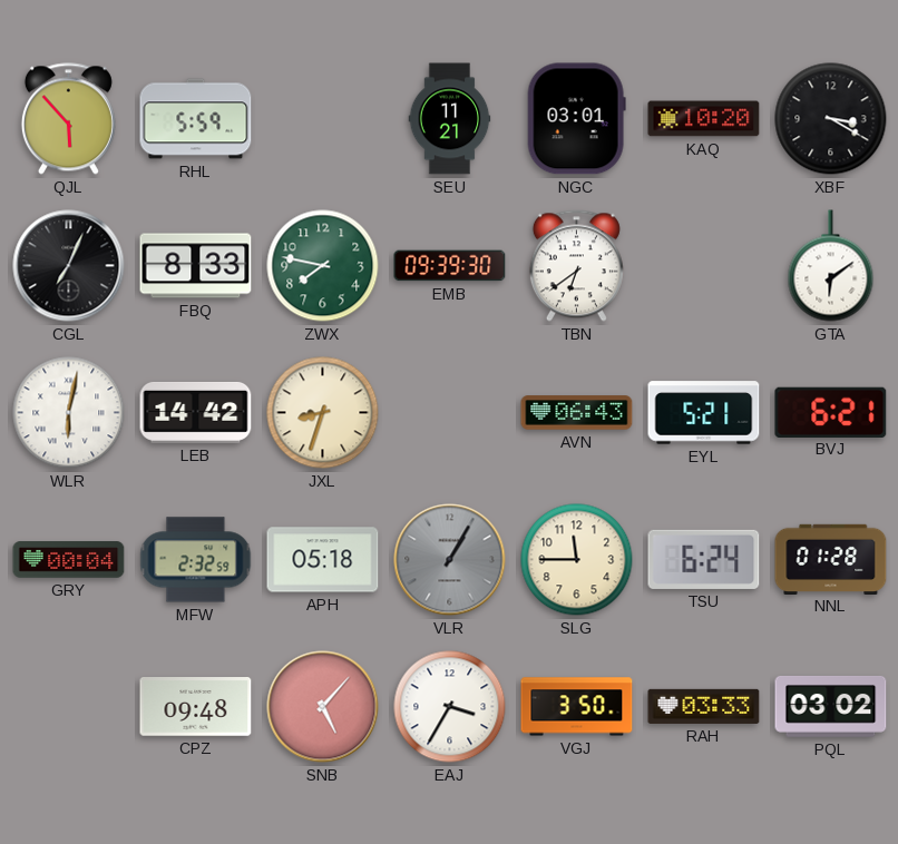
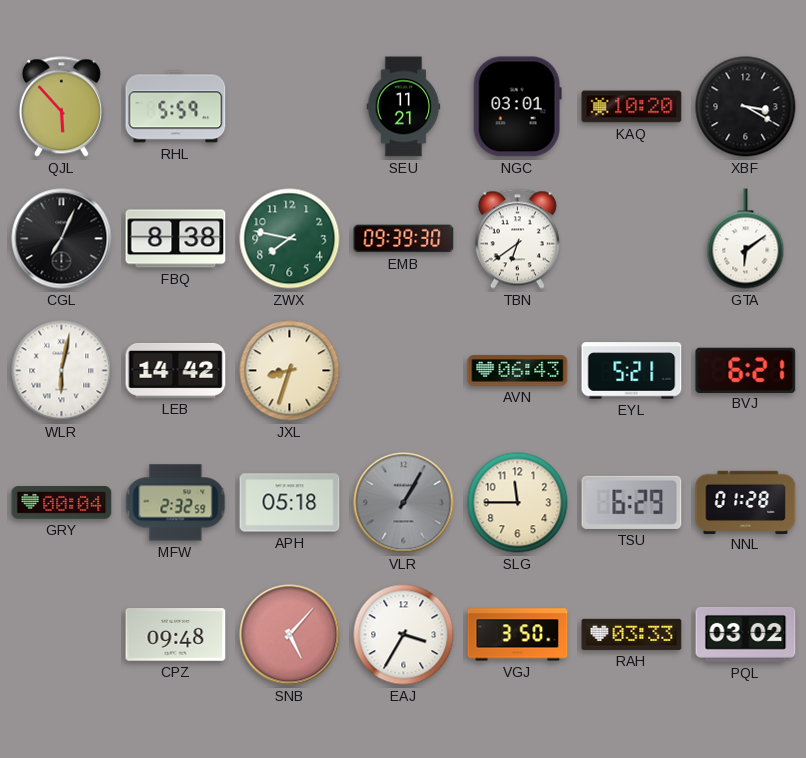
FBQ: 8:33 -> 8:38
TSU: 6:24 -> 6:29
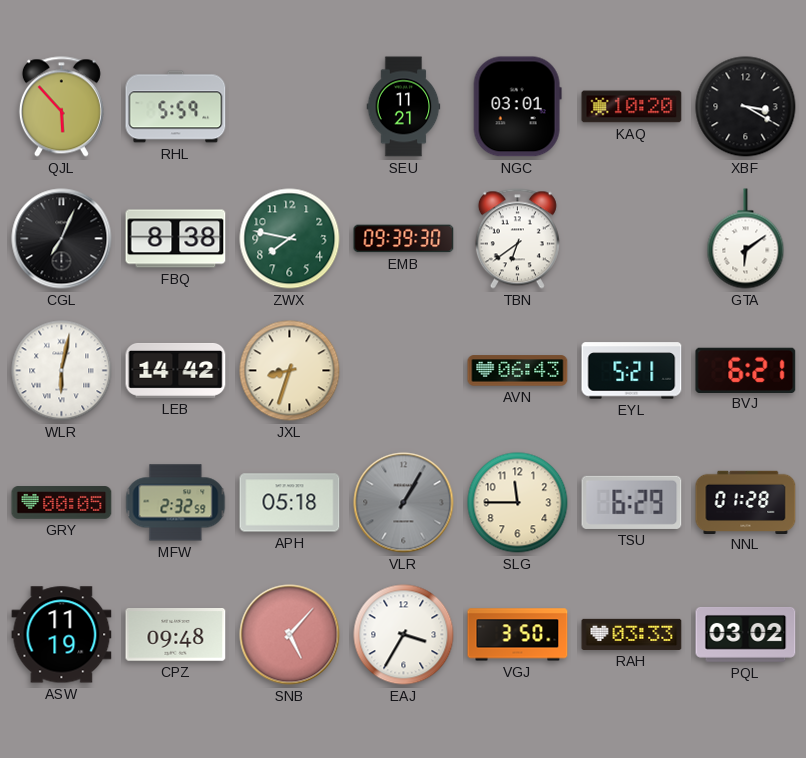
GRY: 00:04 -> 00:05
ASW: none -> 11:19
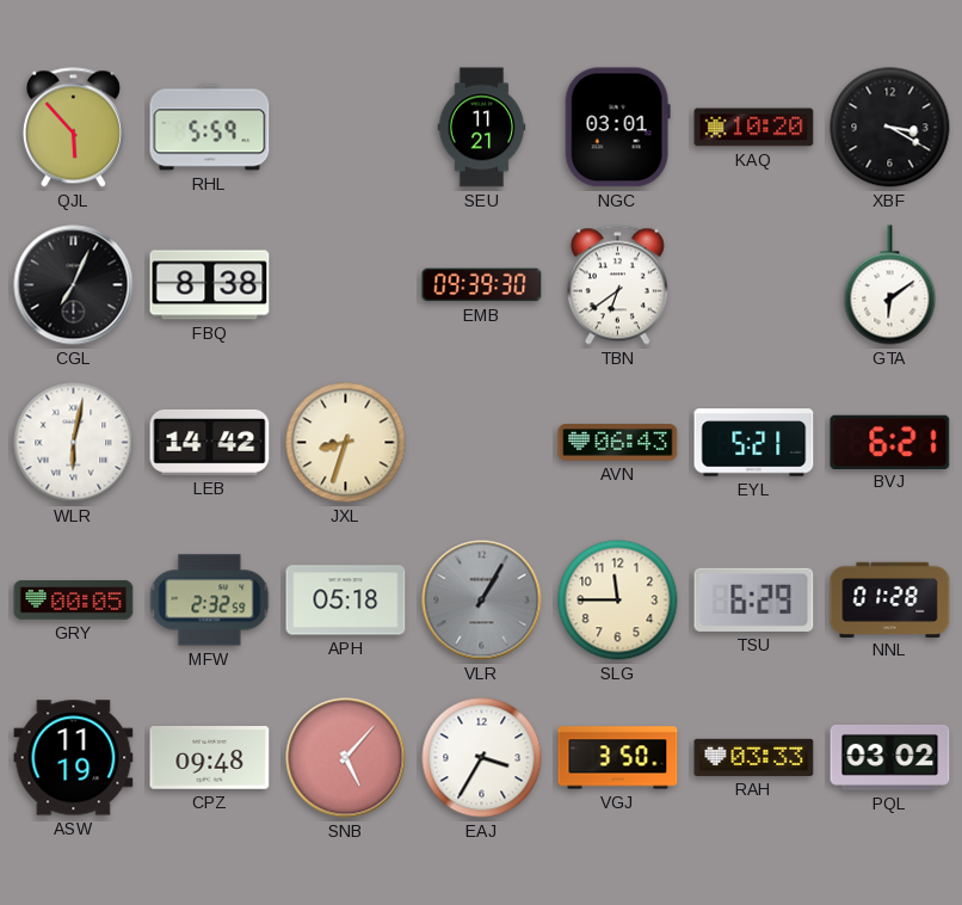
ZWX: 7:47 -> none
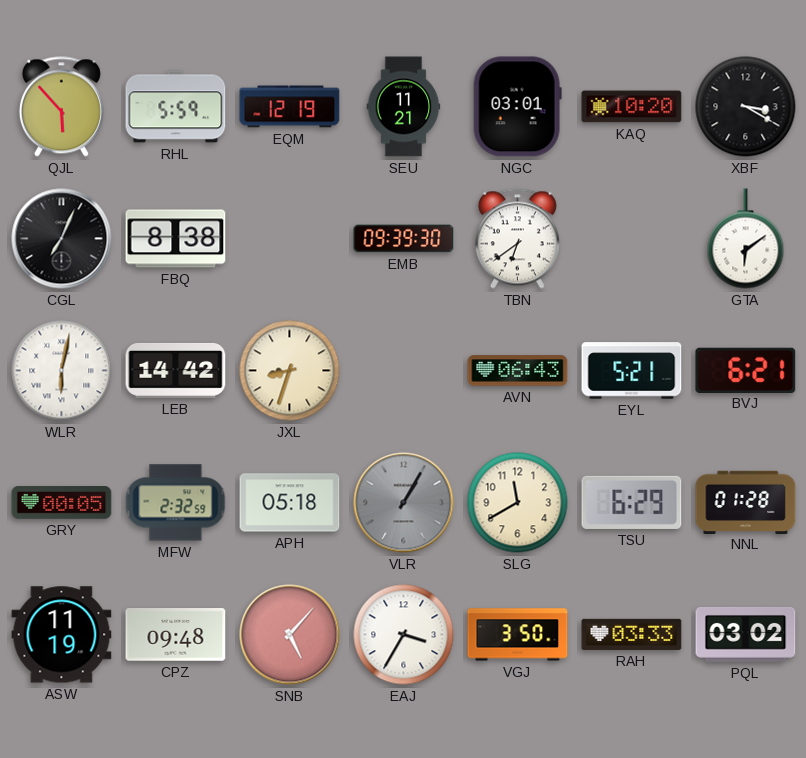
EQM: none -> 12:19
SLG: 11:45 -> 11:40
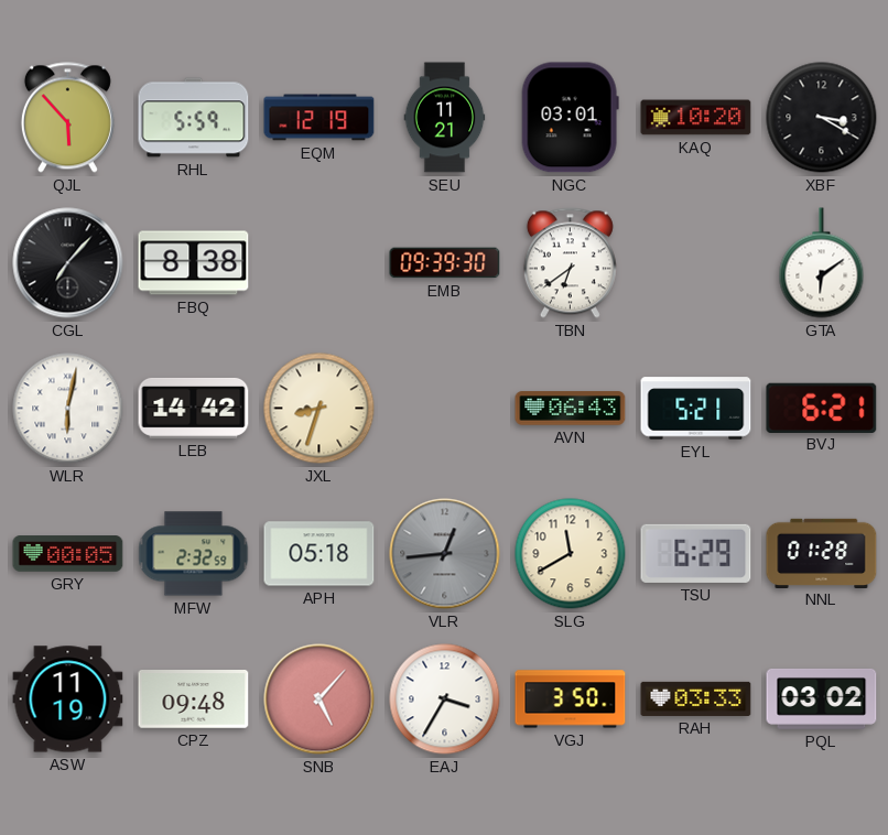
CGL: 7:04 -> 7:07
VLR: 1:05 -> 12:44
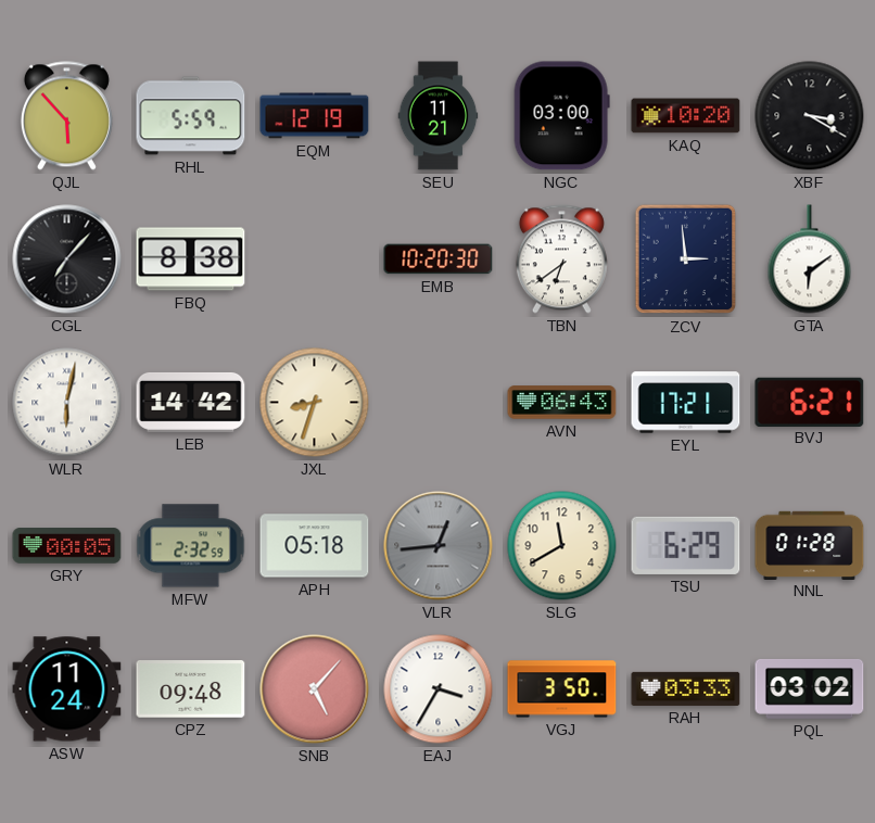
NGC: 03:01 -> 03:00
EMB: 09:39 -> 10:20
ZCV: none -> 2:59
EYL: 5:21 -> 17:21
ASW: 11:19 -> 11:24
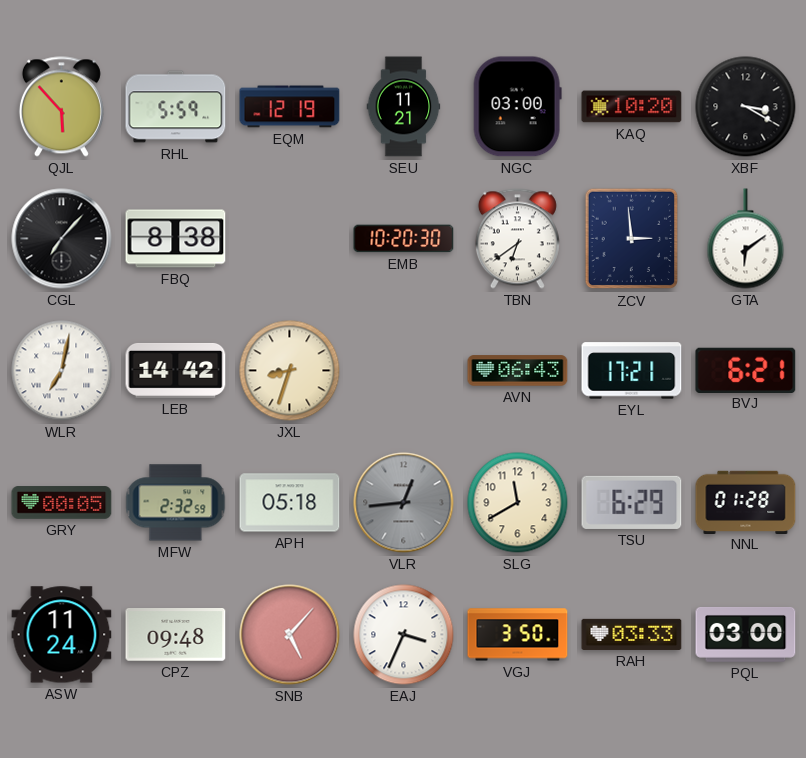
WLR: 6:02 -> 7:02
EAJ: 3:35 -> 3:34
PQL: 03:02 -> 03:00
